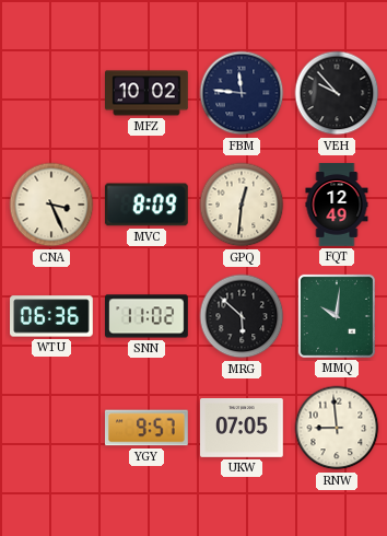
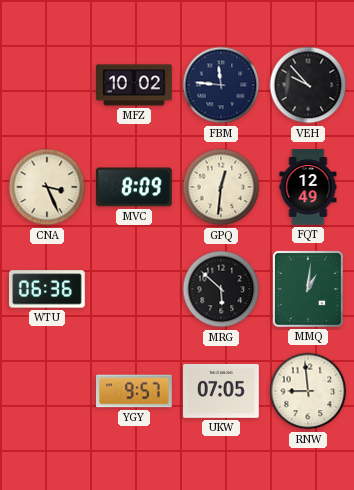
SNN: 11:02 -> none
MMQ: 10:01 -> 1:01
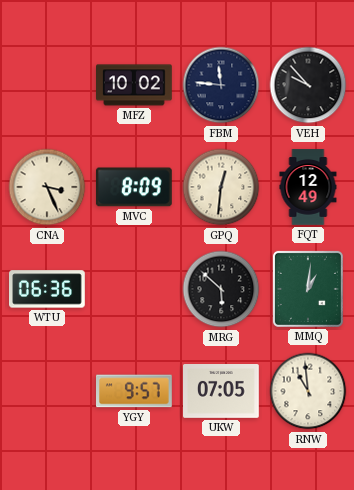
RNW: 8:59 -> 10:59
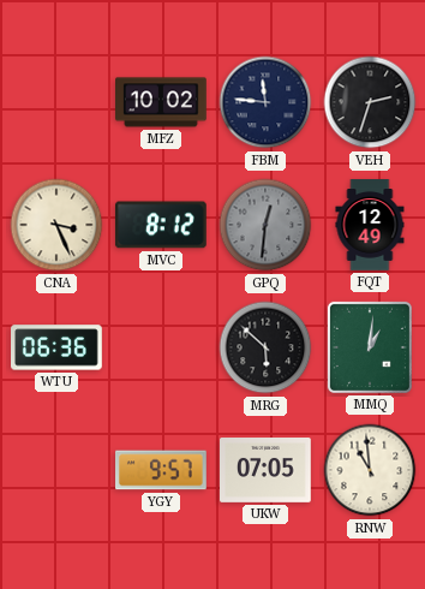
VEH: 9:53 -> 2:33
MVC: 8:09 -> 8:12
GPQ dial: cream -> grey
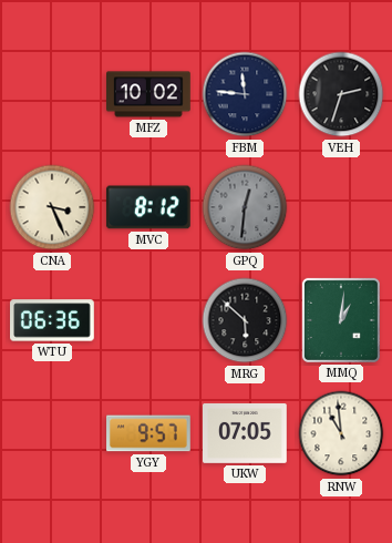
FQT: 12:49 -> none
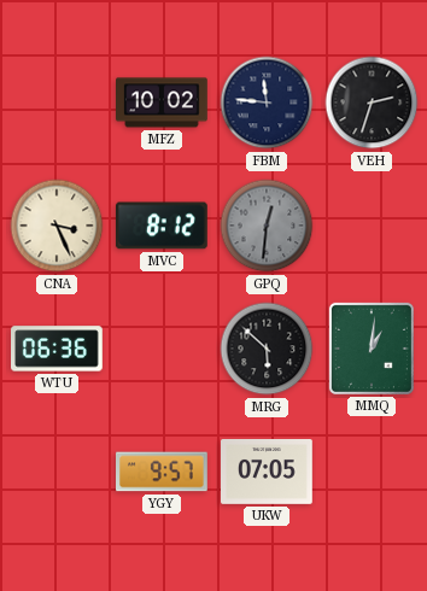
RNW: 10:59 -> none
